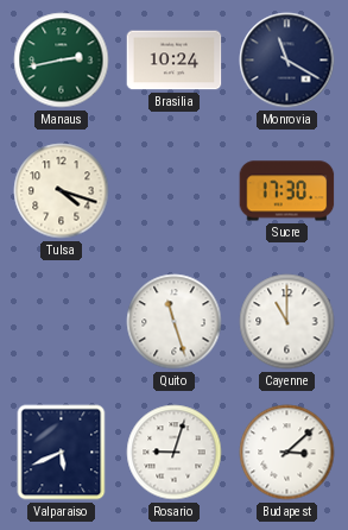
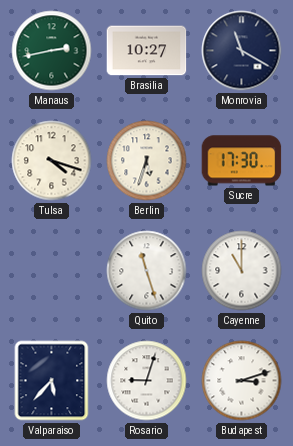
Brasilia: 10:24 -> 10:27
Berlin: none -> 5:33
Valparaiso: 5:41 -> 5:37
Budapest: 3:08 -> 3:12
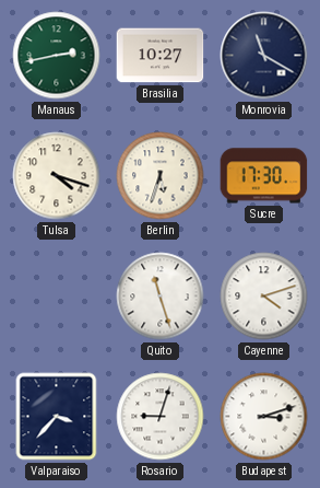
Cayenne: 11:00 -> 4:12
Valparaiso: 5:37 -> 3:37
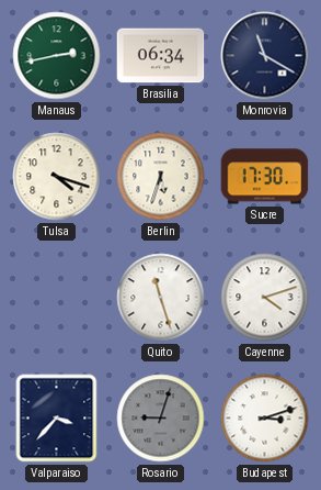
Brasilia: 10:27 -> 06:34
Rosario dial: white -> grey
